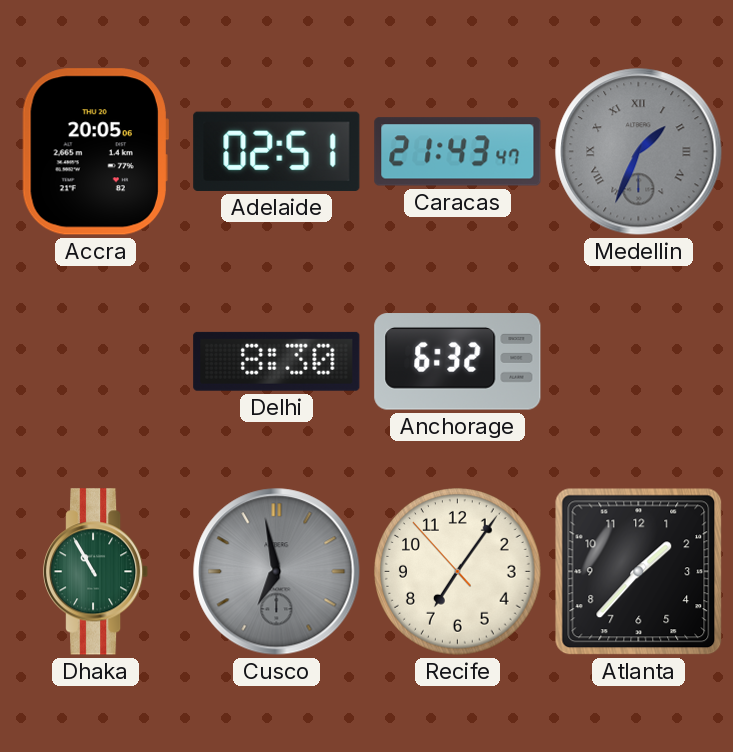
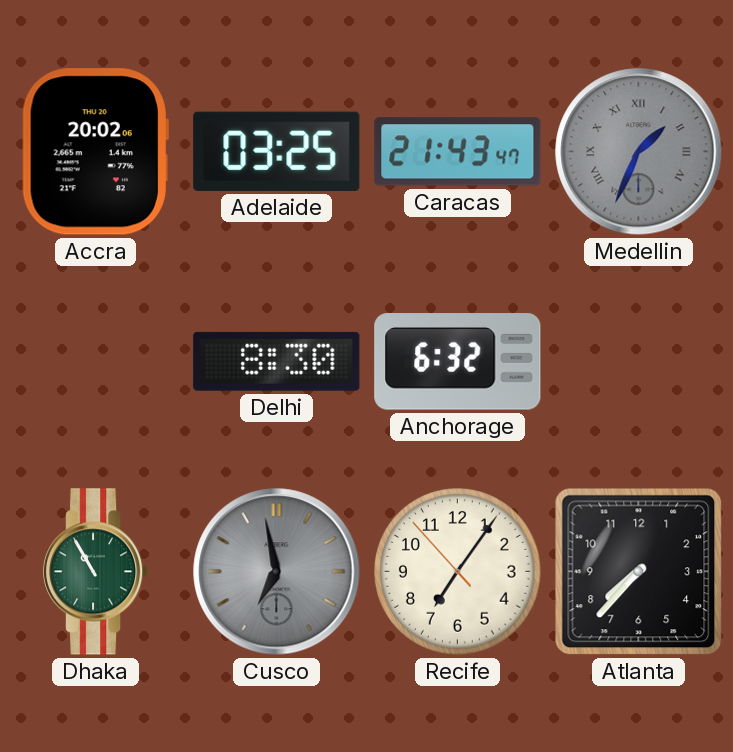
Accra: 20:05 -> 20:02
Adelaide: 02:51 -> 03:25
Atlanta: 1:37 -> 7:37
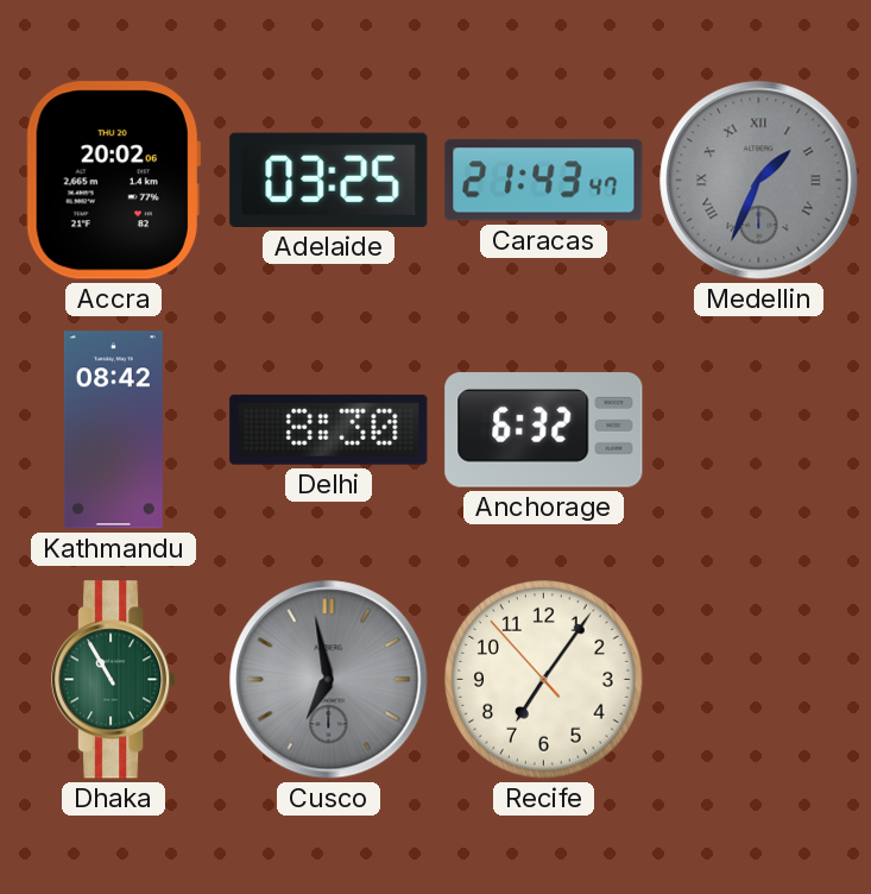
Kathmandu: none -> 08:42
Atlanta: 7:37 -> none
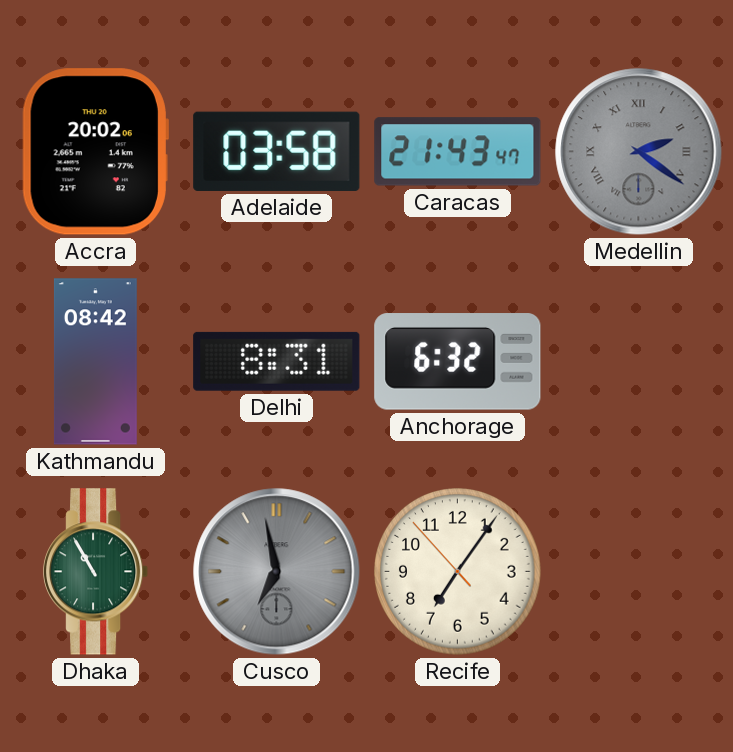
Adelaide: 03:25 -> 03:58
Medellin: 1:34 -> 2:21
Delhi: 8:30 -> 8:31
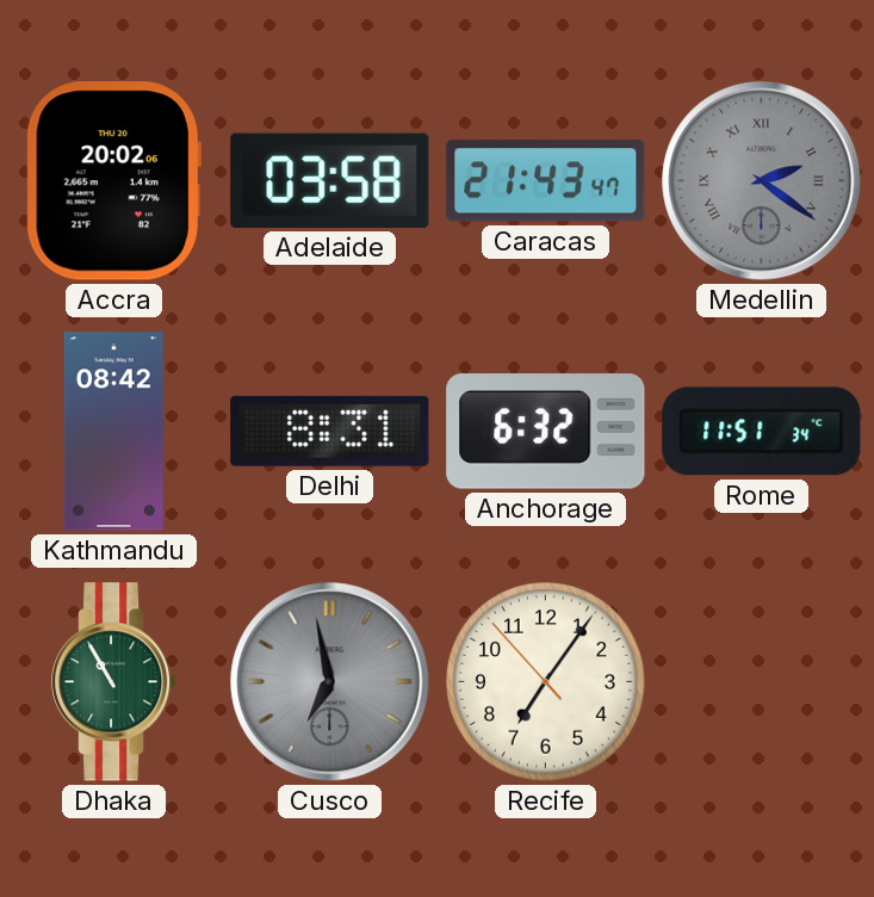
Rome: none -> 11:51
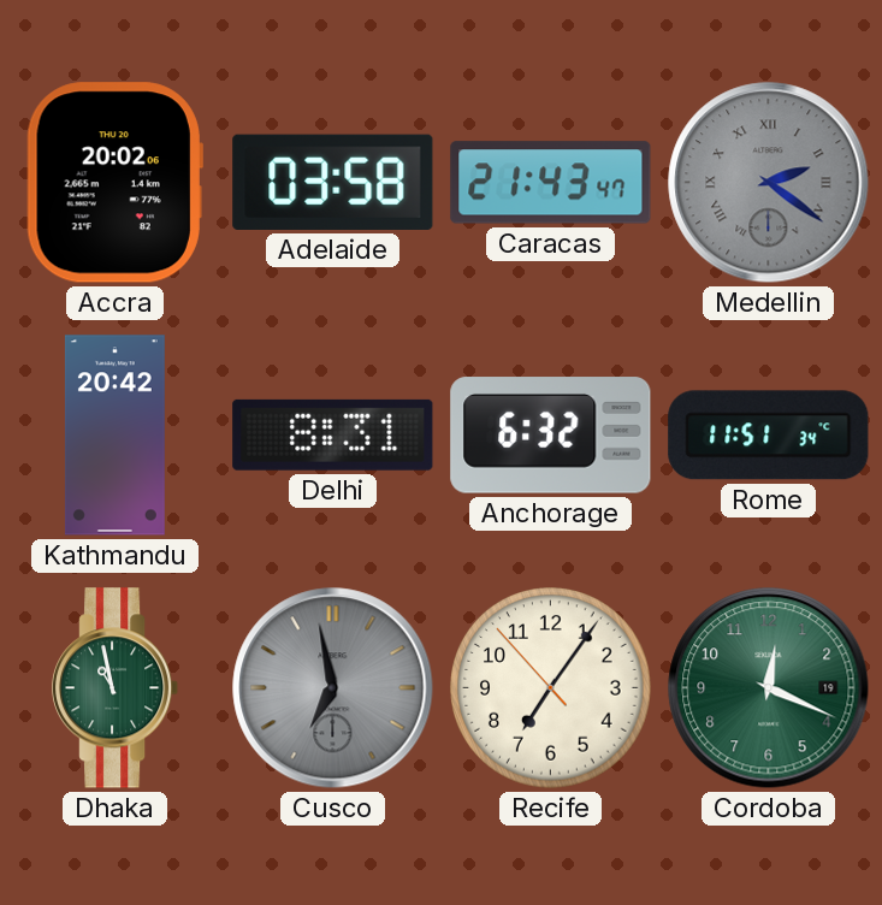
Kathmandu: 08:42 -> 20:42
Dhaka: 10:55 -> 10:58
Cordoba: none -> 12:19
